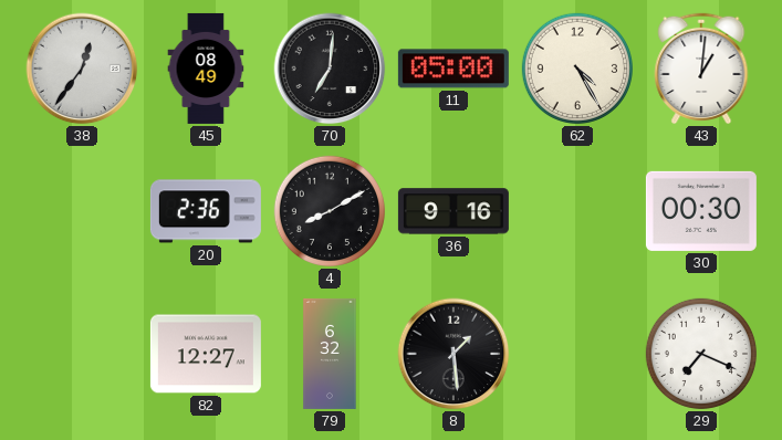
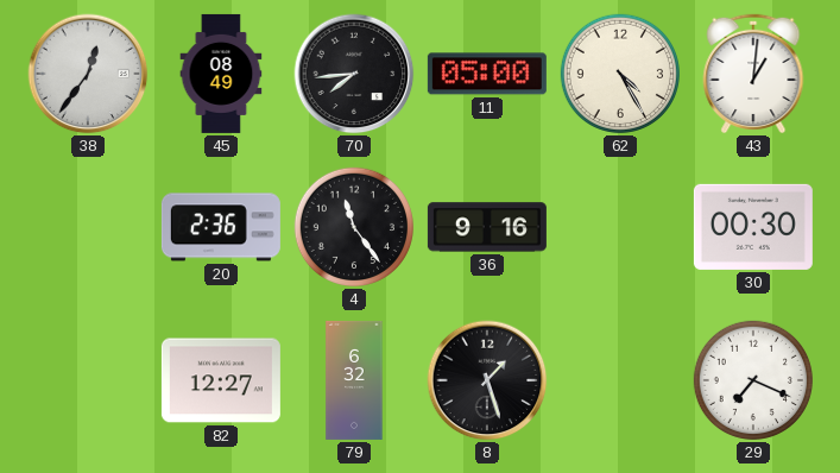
70: 7:01 -> 7:44
4: 8:10 -> 11:24
8: 1:29 -> 1:27
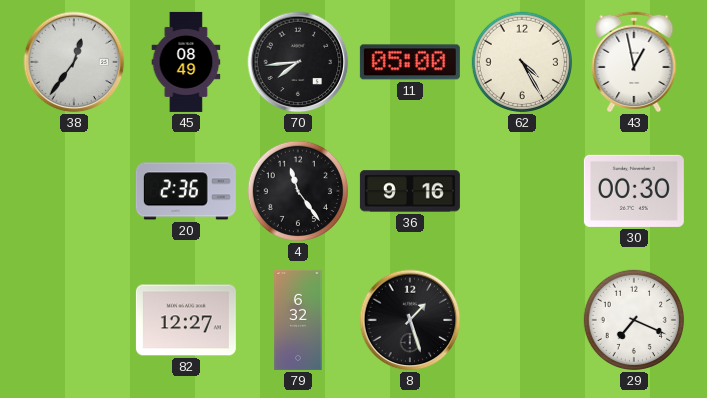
43: 1:01 -> 12:58
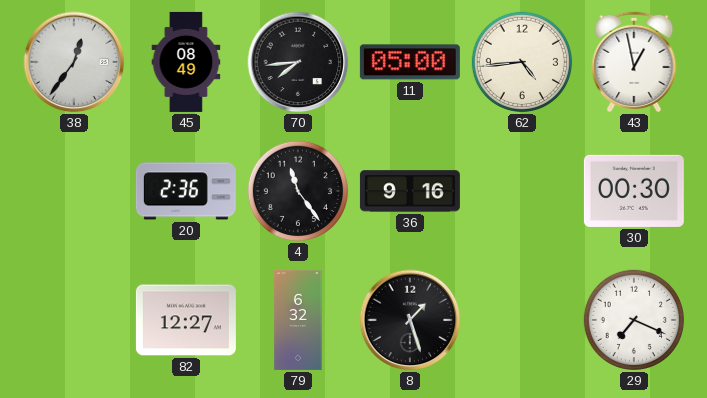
62: 4:25 -> 4:44
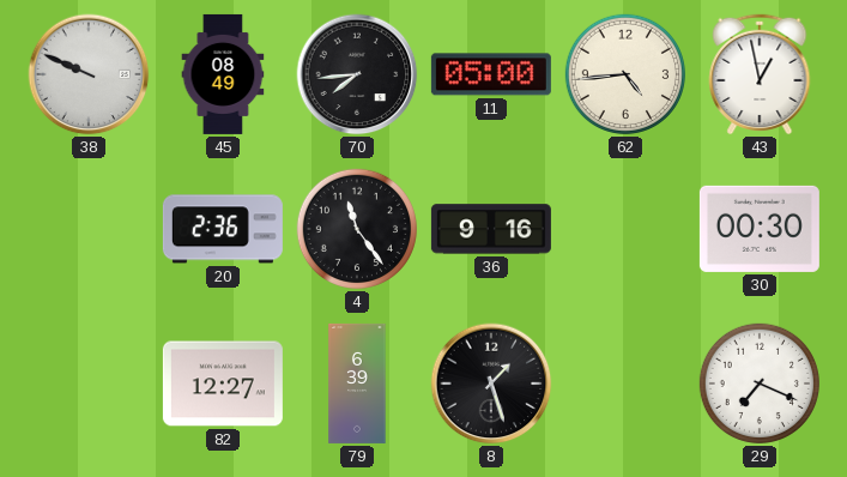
38: 12:36 -> 9:49
79: 6:32 -> 6:39
